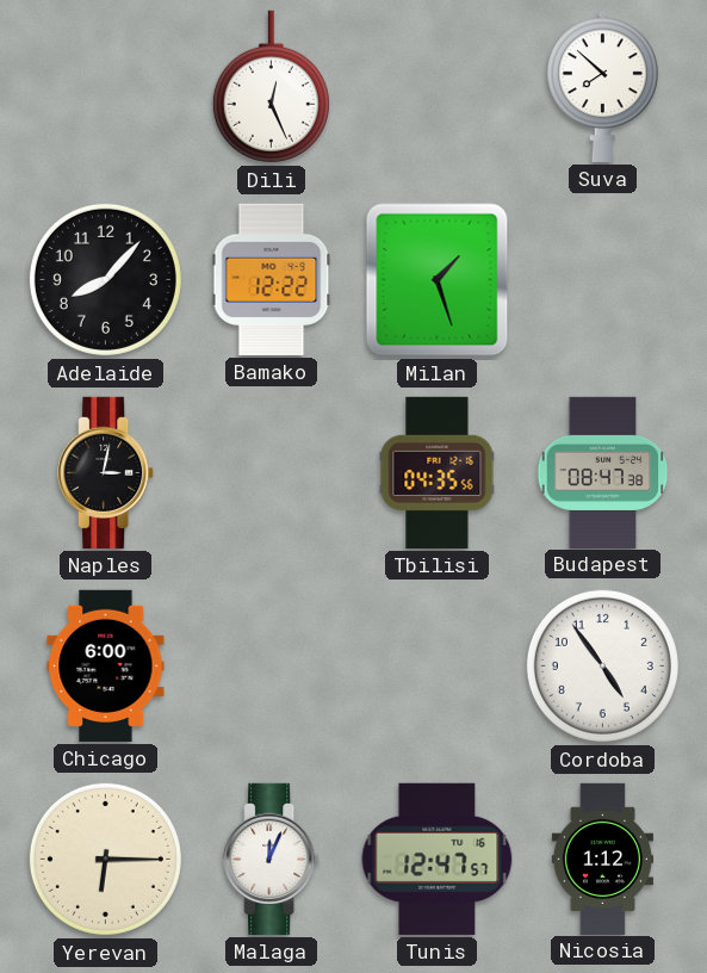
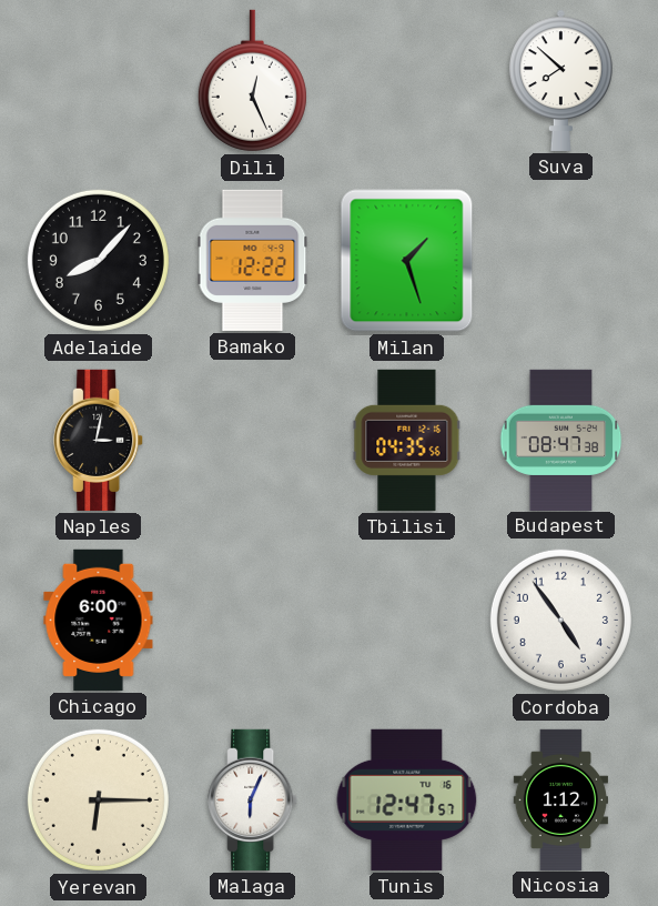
Malaga: 12:04 -> 6:04
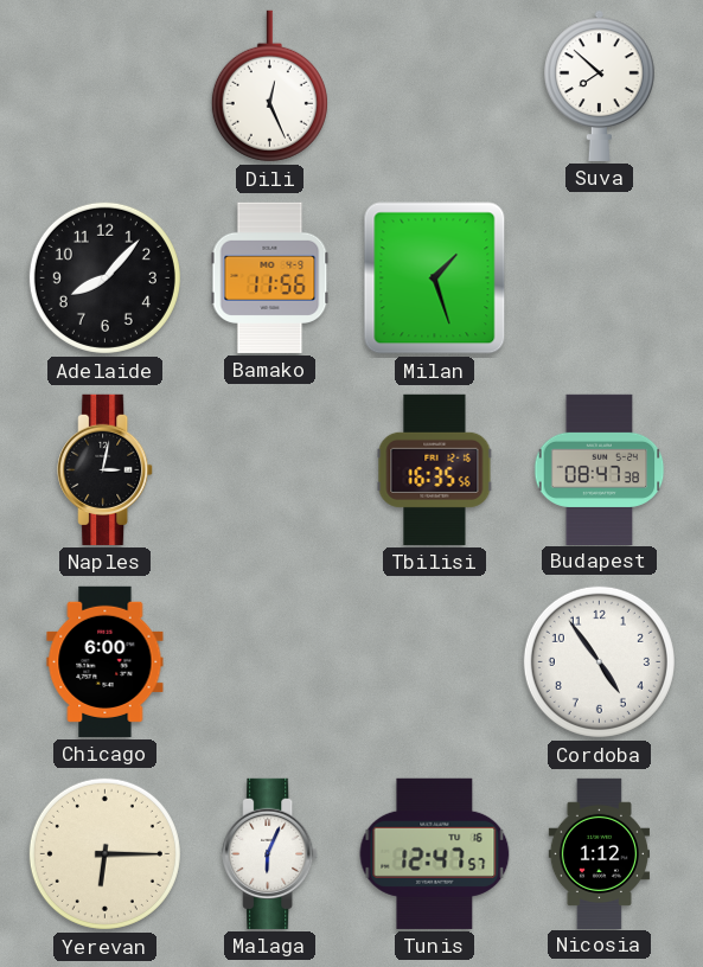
Bamako: 12:22 -> 11:56
Tbilisi: 04:35 -> 16:35
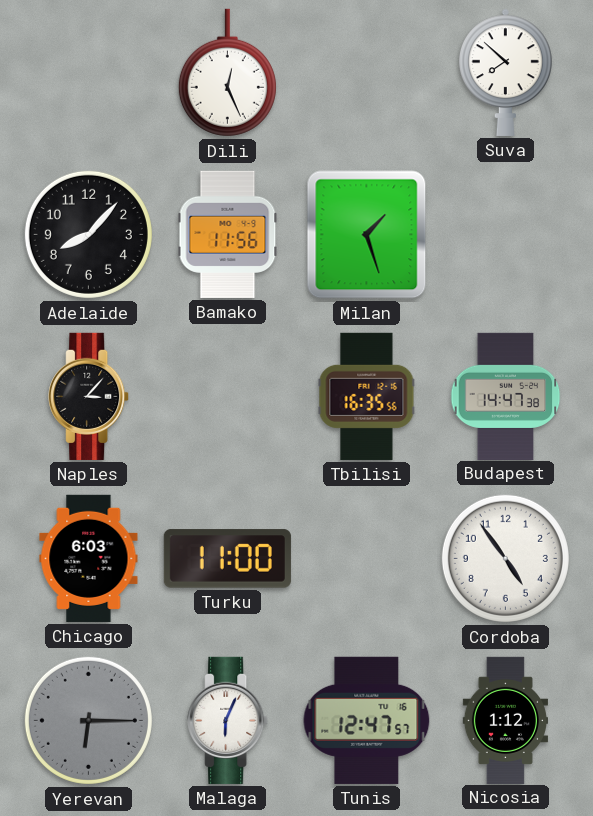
Naples: 3:02 -> 3:07
Budapest: 08:47 -> 14:47
Chicago: 6:00 -> 6:03
Turku: none -> 11:00
Yerevan dial: cream -> grey
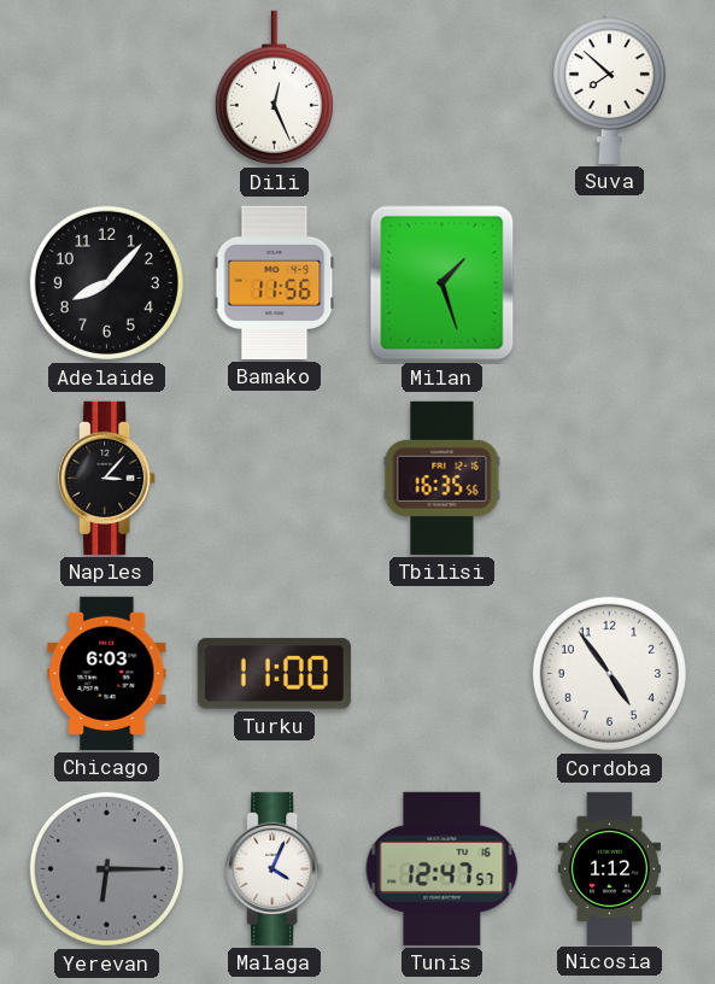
Budapest: 14:47 -> none
Malaga: 6:04 -> 4:04
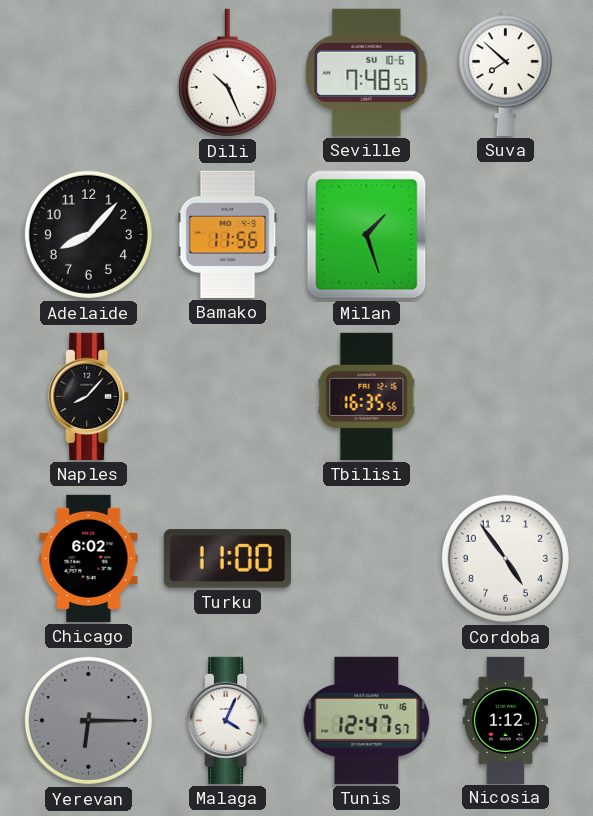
Dili: 12:26 -> 10:26
Seville: none -> 7:48
Naples: 3:07 -> 8:07
Chicago: 6:03 -> 6:02
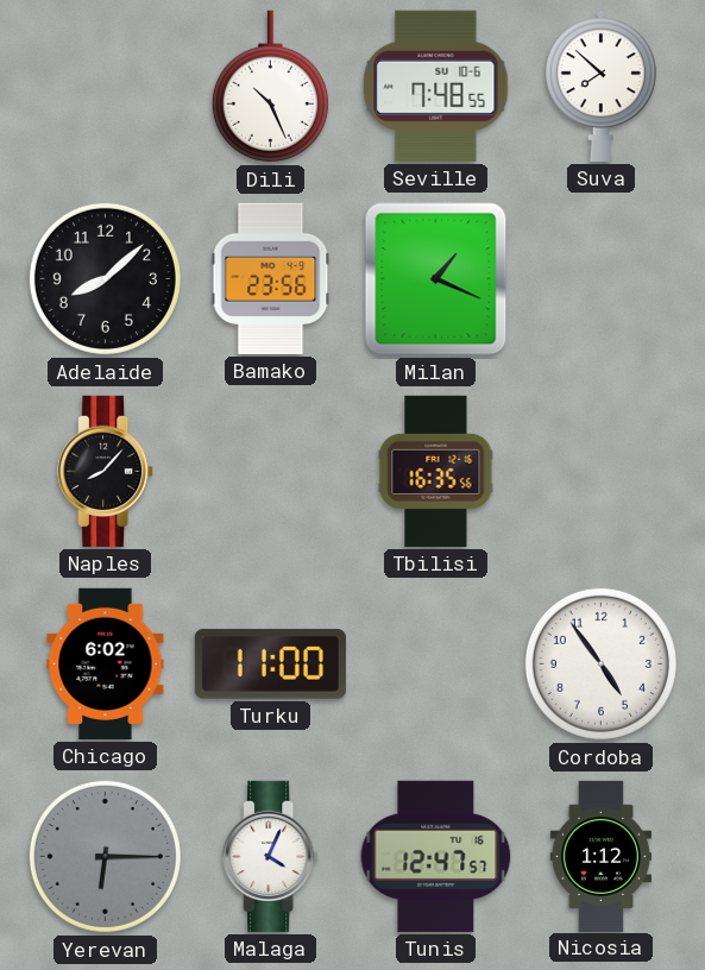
Adelaide: 8:07 -> 8:08
Bamako: 11:56 -> 23:56
Milan: 1:27 -> 1:19
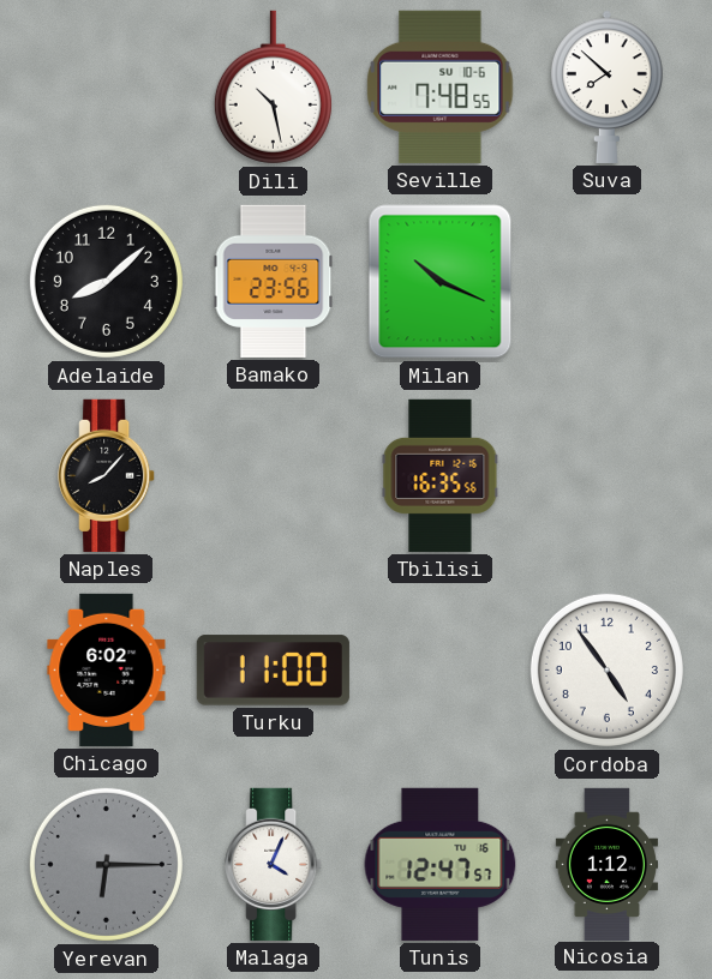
Dili: 10:26 -> 10:28
Milan: 1:19 -> 10:19
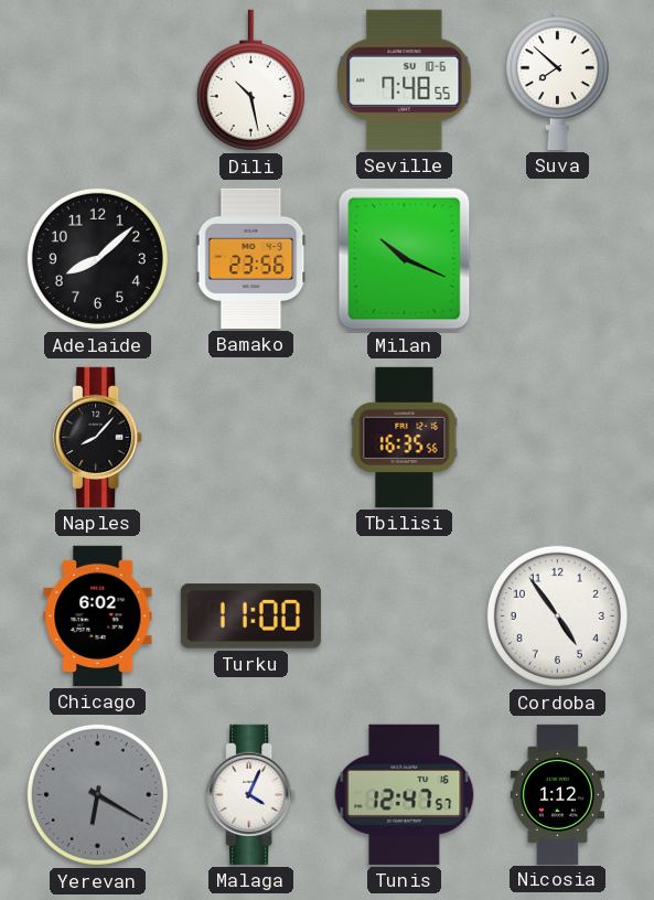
Yerevan: 6:15 -> 6:20
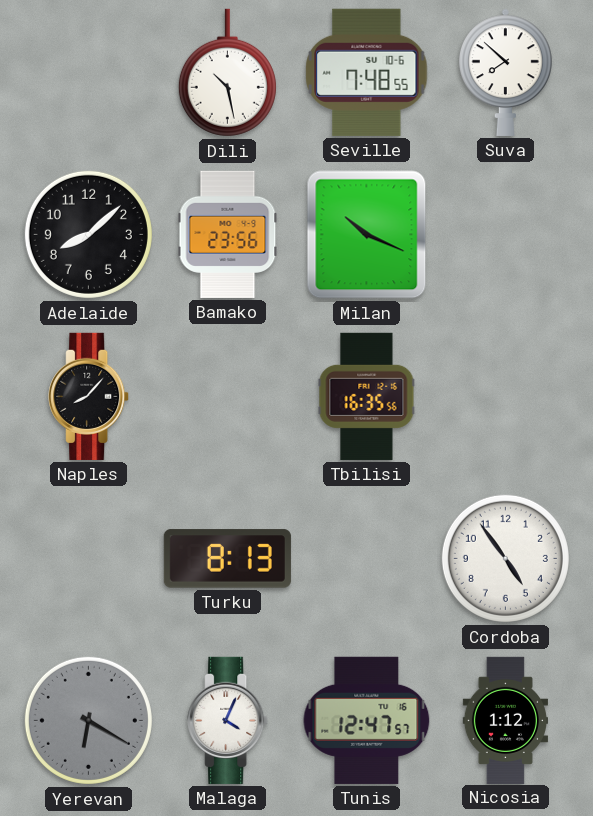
Chicago: 6:02 -> none
Turku: 11:00 -> 8:13
